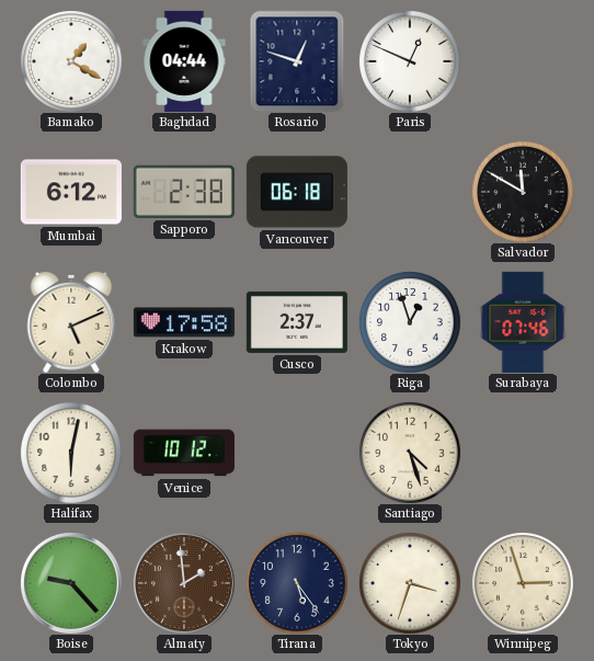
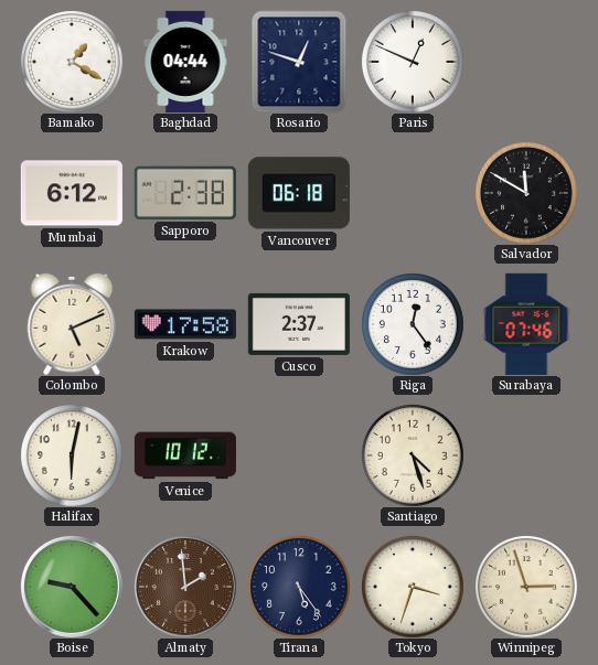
Riga: 12:57 -> 12:24
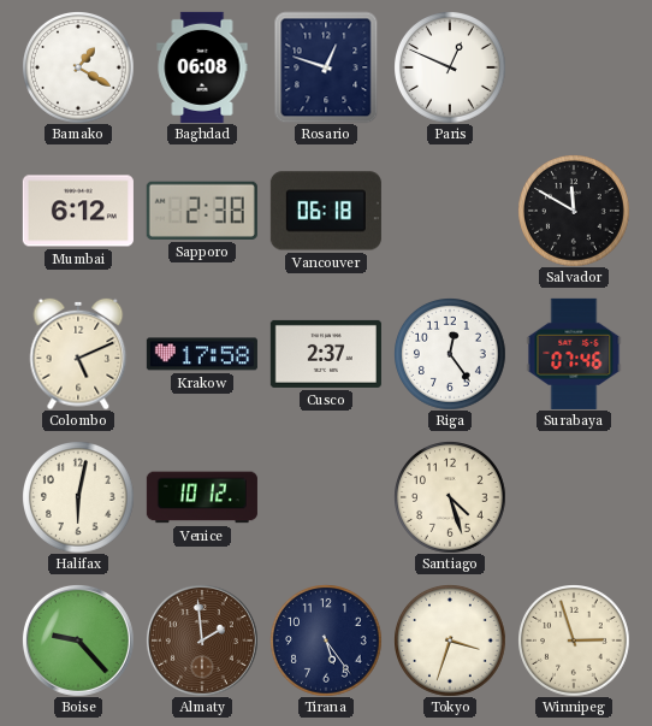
Baghdad: 04:44 -> 06:08
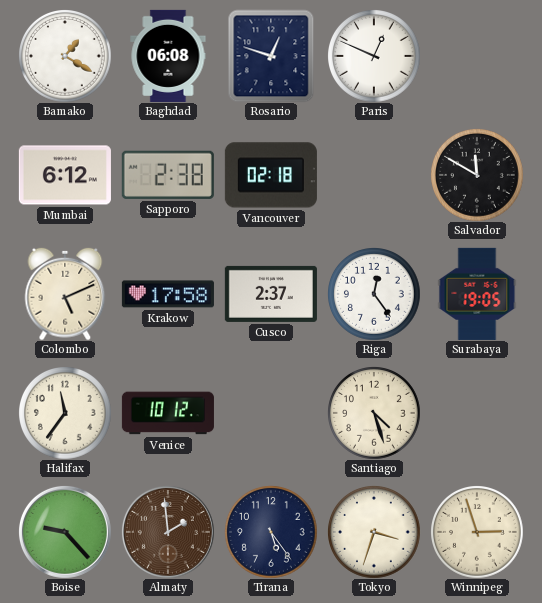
Vancouver: 06:18 -> 02:18
Surabaya: 07:46 -> 19:05
Halifax: 6:02 -> 11:36
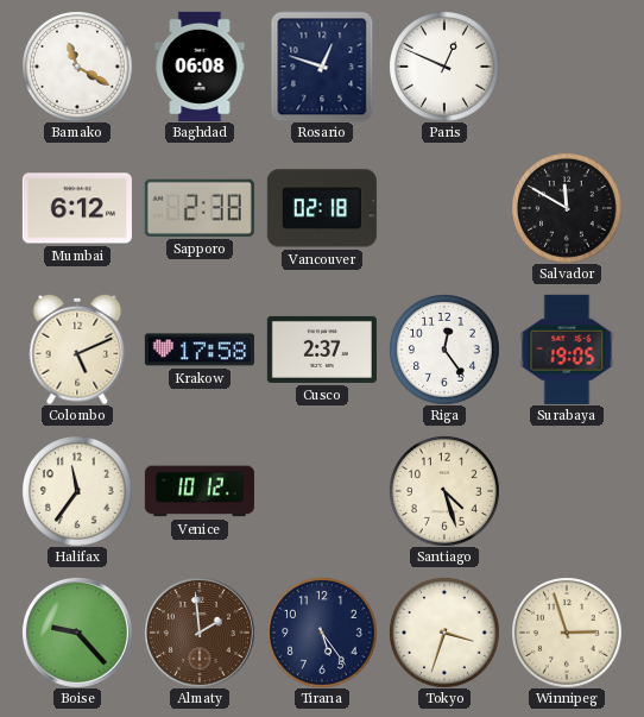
Bamako: 1:20 -> 11:20
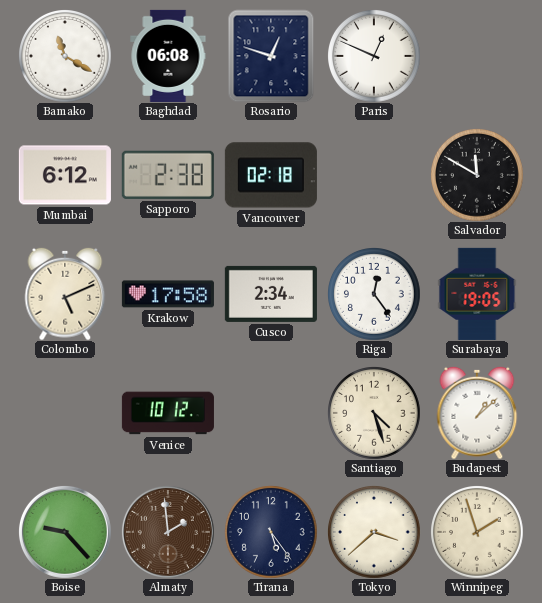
Cusco: 2:37 -> 2:34
Halifax: 11:36 -> none
Budapest: none -> 1:08
Tokyo: 3:33 -> 3:38
Winnipeg: 2:57 -> 1:57
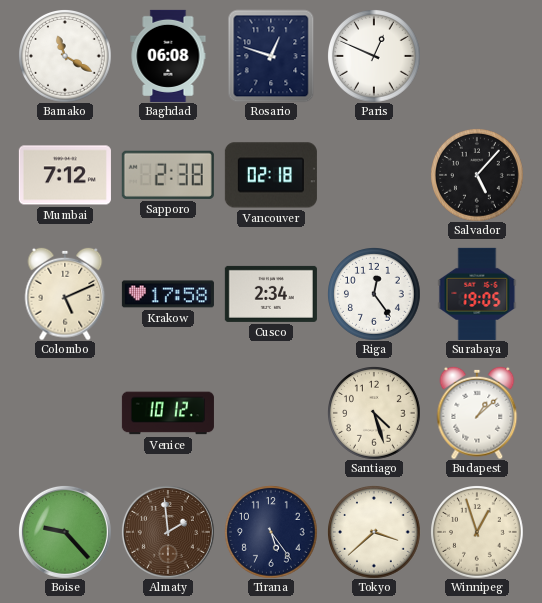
Mumbai: 6:12 -> 7:12
Salvador: 11:50 -> 5:07
Winnipeg: 1:57 -> 12:57
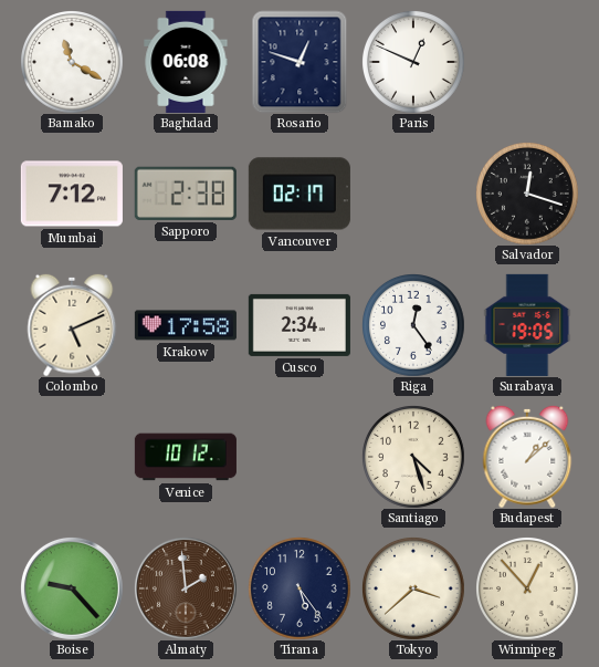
Vancouver: 02:18 -> 02:17
Salvador: 5:07 -> 12:18
Winnipeg: 12:57 -> 12:53
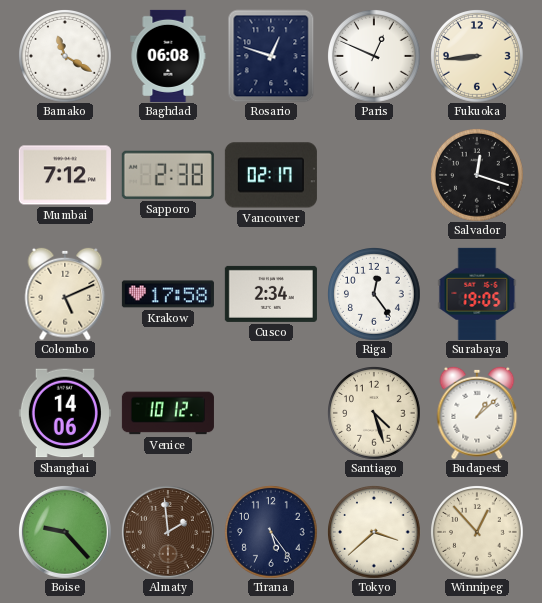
Fukuoka: none -> 8:44
Shanghai: none -> 14:06
